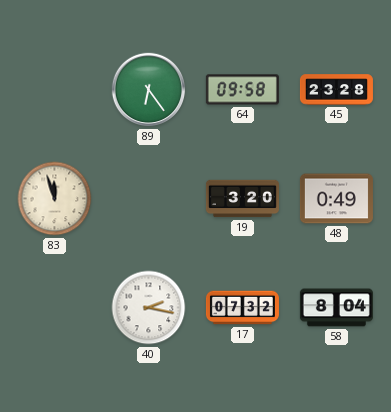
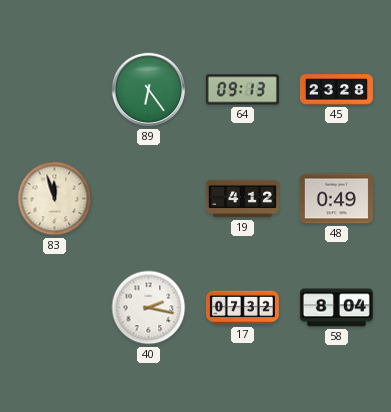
64: 09:58 -> 09:13
19: 3:20 -> 4:12
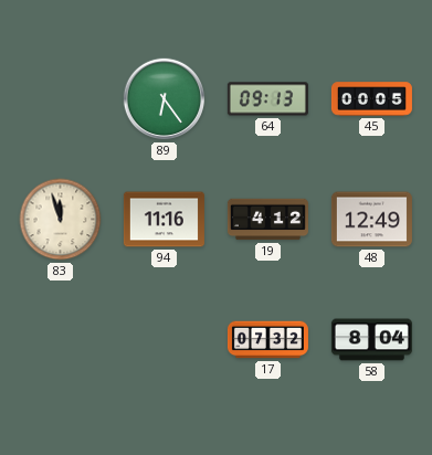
45: 23:28 -> 00:05
94: none -> 11:16
48: 0:49 -> 12:49
40: 2:17 -> none
